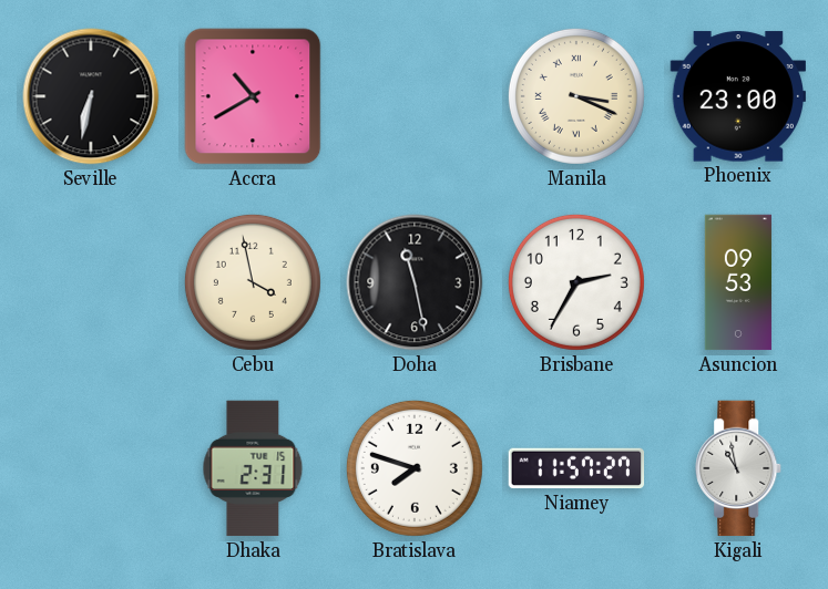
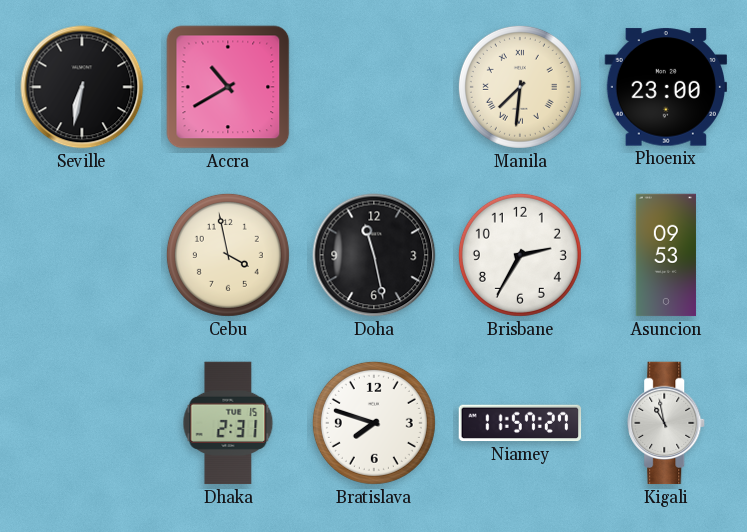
Manila: 3:19 -> 7:31
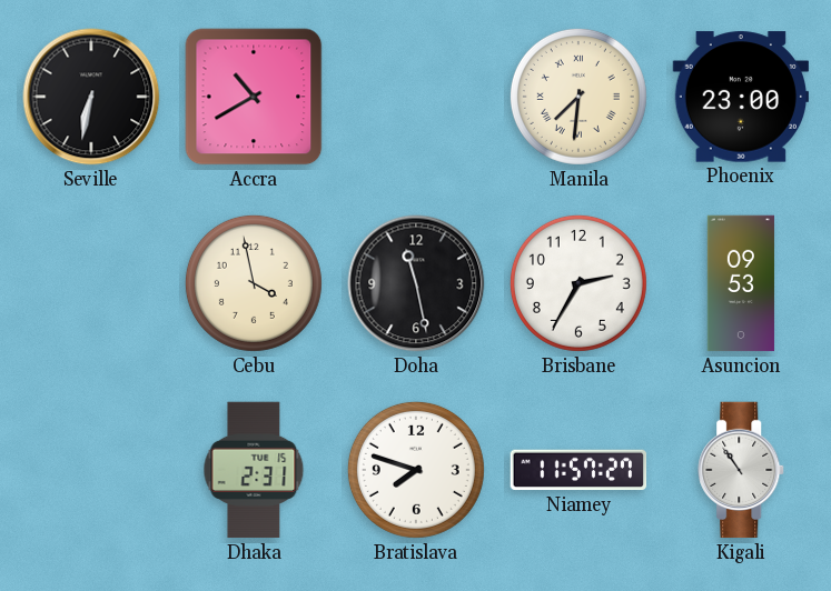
Kigali: 10:58 -> 10:54
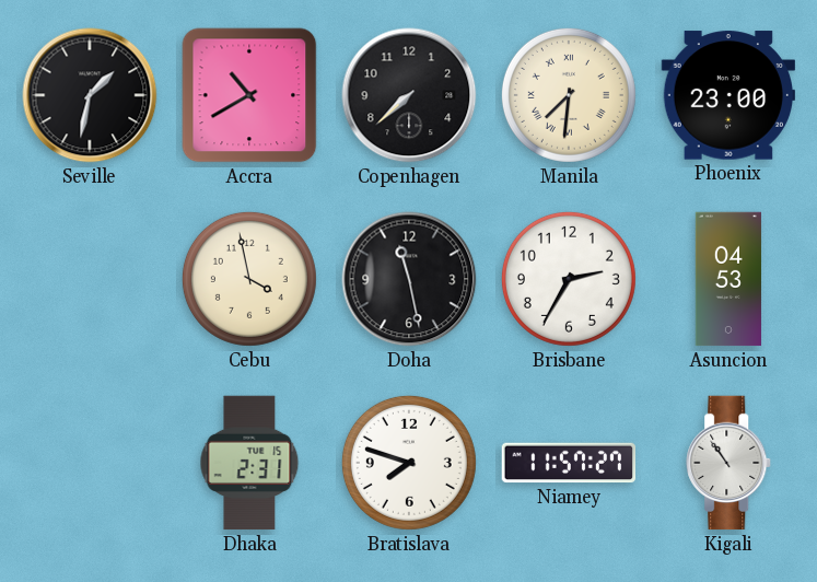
Seville: 6:32 -> 1:32
Copenhagen: none -> 7:38
Asuncion: 09:53 -> 04:53
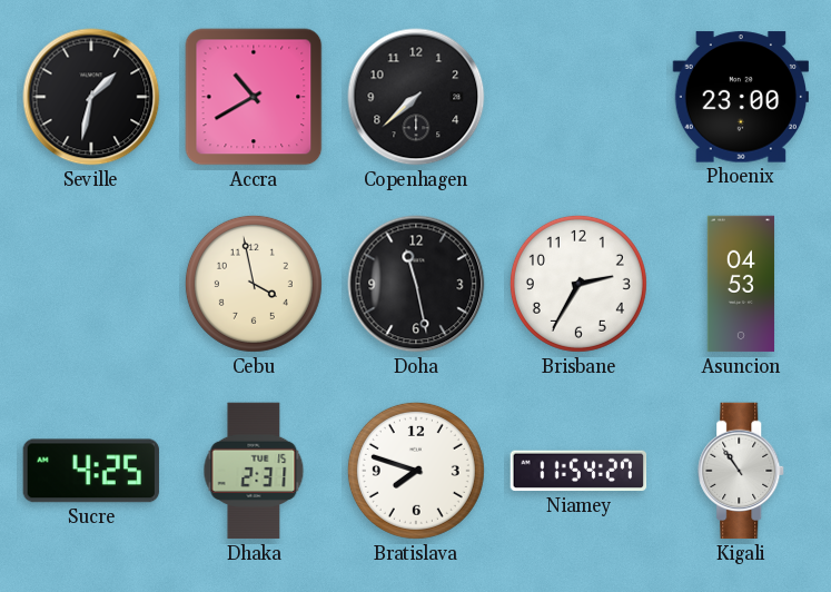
Manila: 7:31 -> none
Sucre: none -> 4:25
Niamey: 11:57 -> 11:54
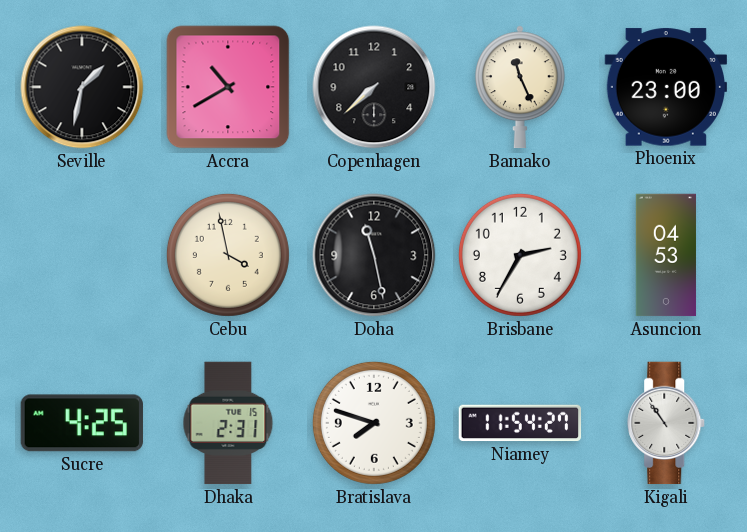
Bamako: none -> 11:26
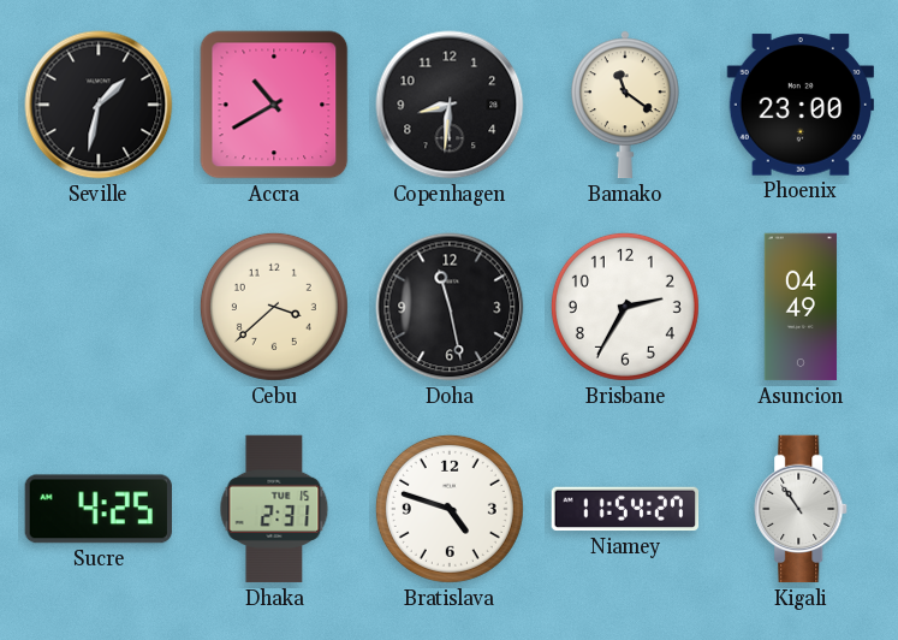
Copenhagen: 7:38 -> 8:31
Bamako: 11:26 -> 11:21
Cebu: 3:58 -> 3:38
Asuncion: 04:53 -> 04:49
Bratislava: 7:48 -> 4:48
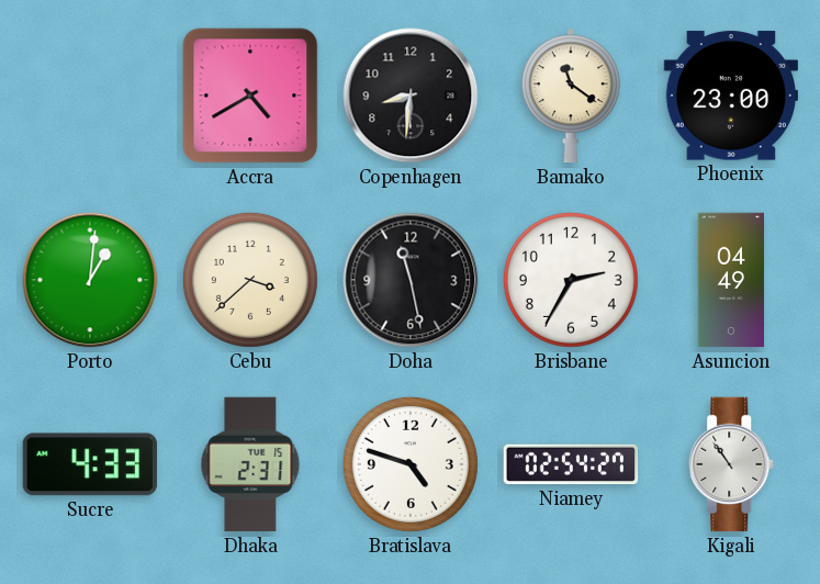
Seville: 1:32 -> none
Accra: 10:40 -> 4:40
Porto: none -> 1:01
Sucre: 4:25 -> 4:33
Niamey: 11:54 -> 02:54
